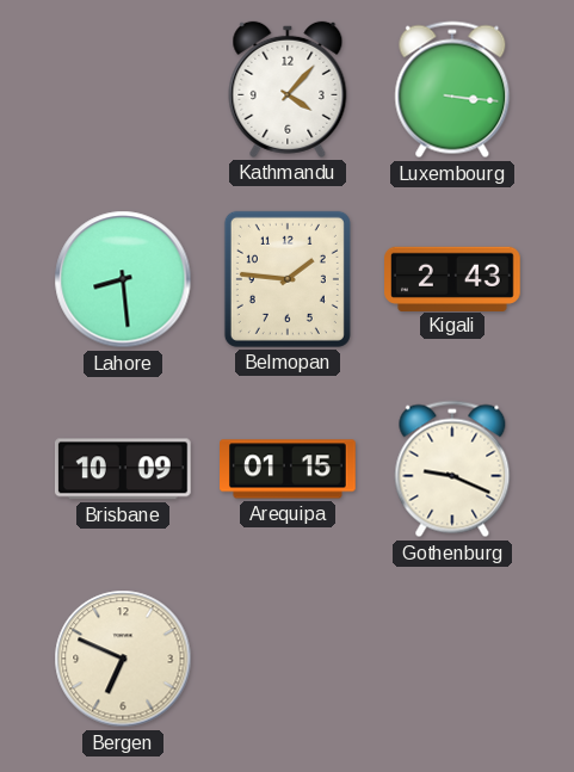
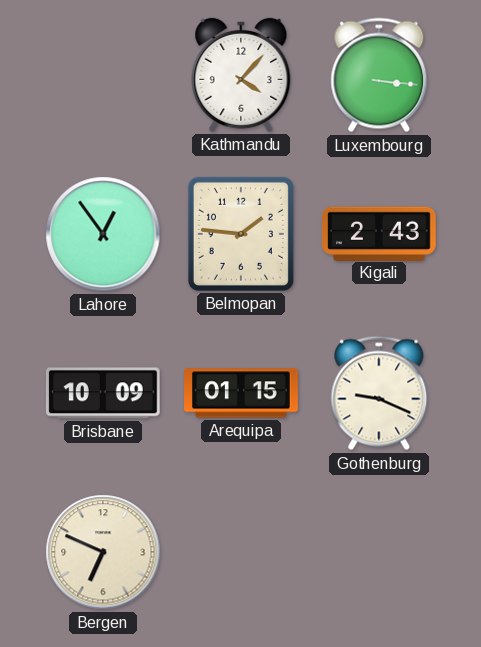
Lahore: 8:29 -> 12:54
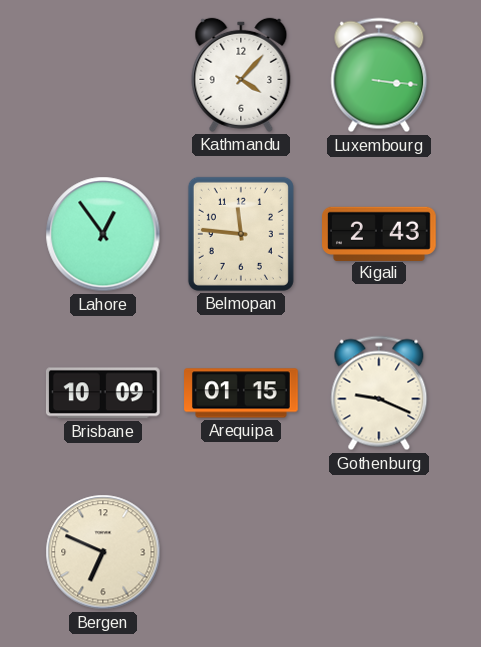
Belmopan: 1:46 -> 11:46
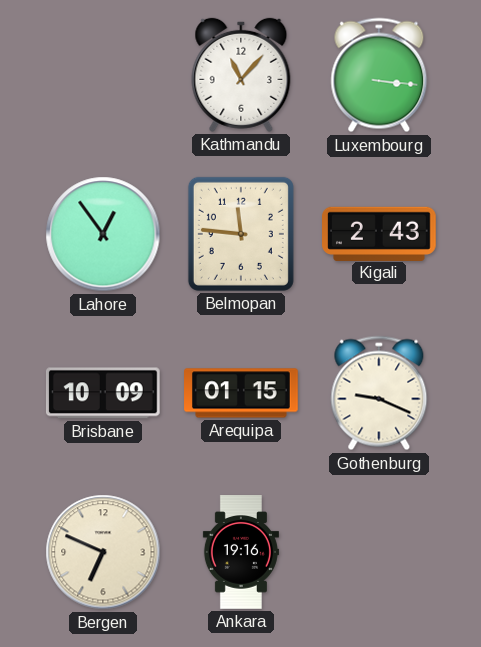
Kathmandu: 4:07 -> 11:07
Ankara: none -> 19:16
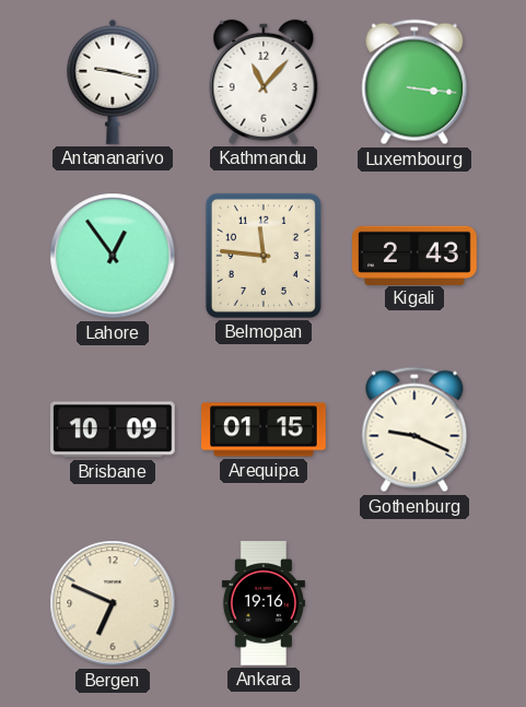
Antananarivo: none -> 9:17
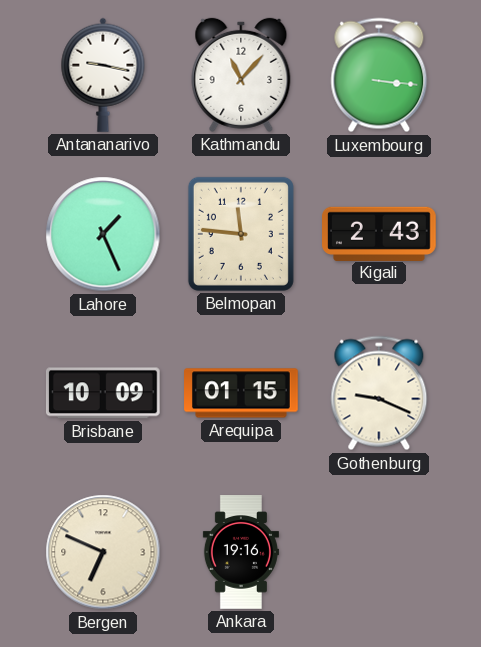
Lahore: 12:54 -> 1:26
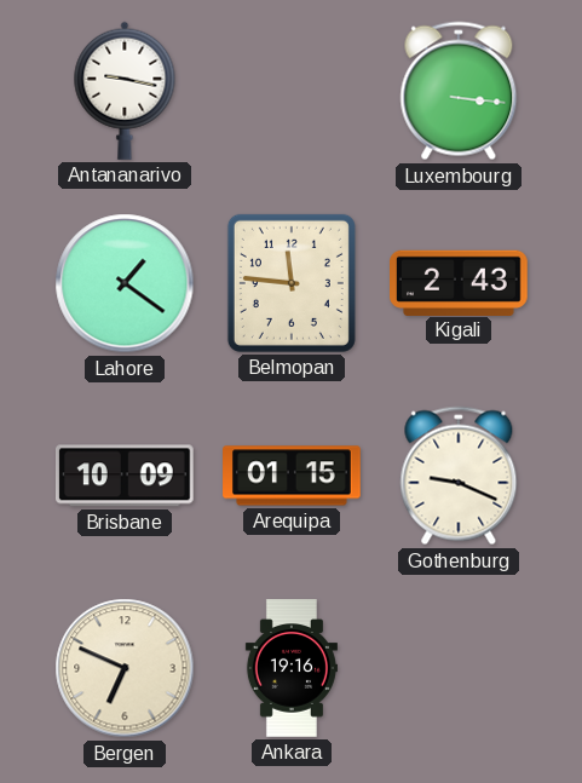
Kathmandu: 11:07 -> none
Lahore: 1:26 -> 1:21
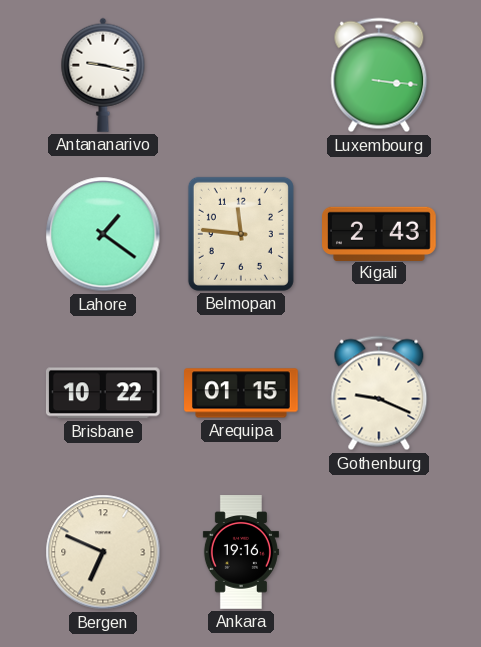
Brisbane: 10:09 -> 10:22
